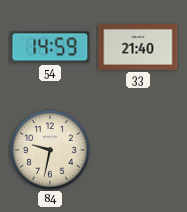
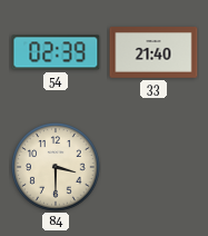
54: 14:59 -> 02:39
84: 9:32 -> 3:30
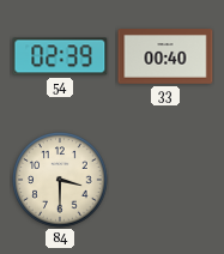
33: 21:40 -> 00:40
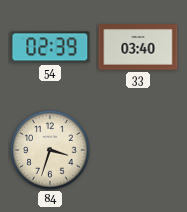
33: 00:40 -> 03:40
84: 3:30 -> 3:33
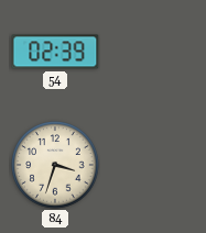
33: 03:40 -> none
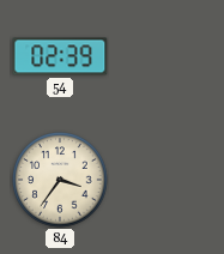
84: 3:33 -> 3:36
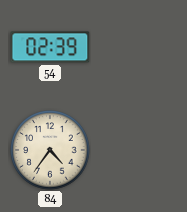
84: 3:36 -> 4:36
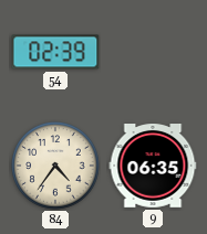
9: none -> 06:35
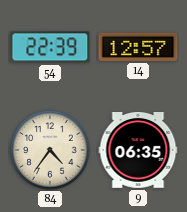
54: 02:39 -> 22:39
14: none -> 12:57
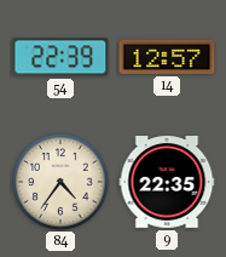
9: 06:35 -> 22:35
